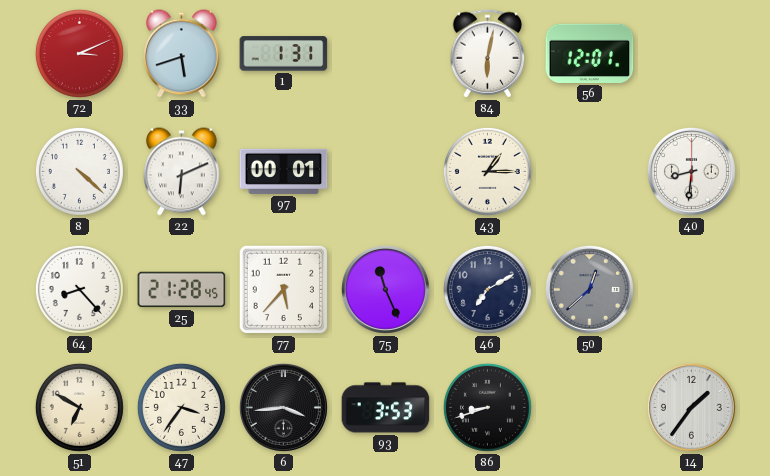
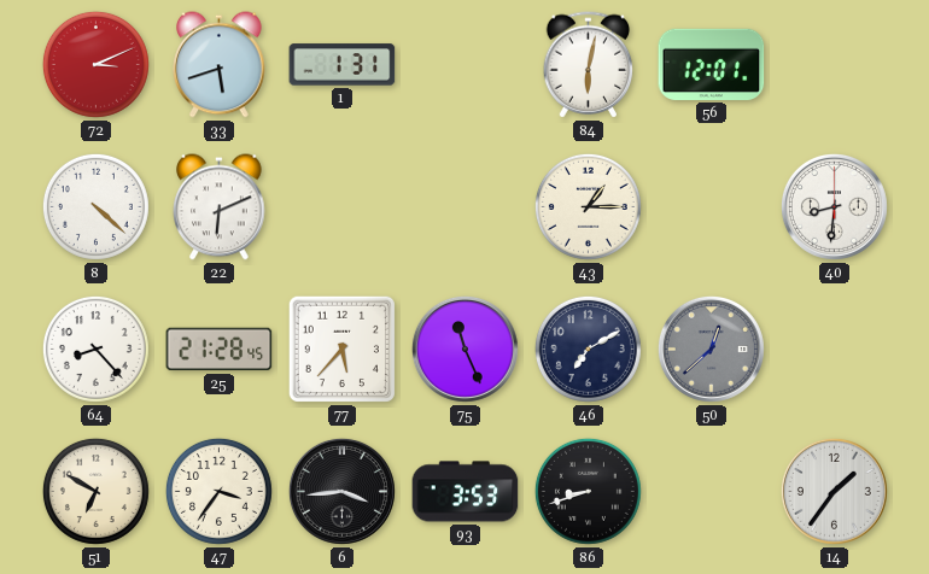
97: 00:01 -> none
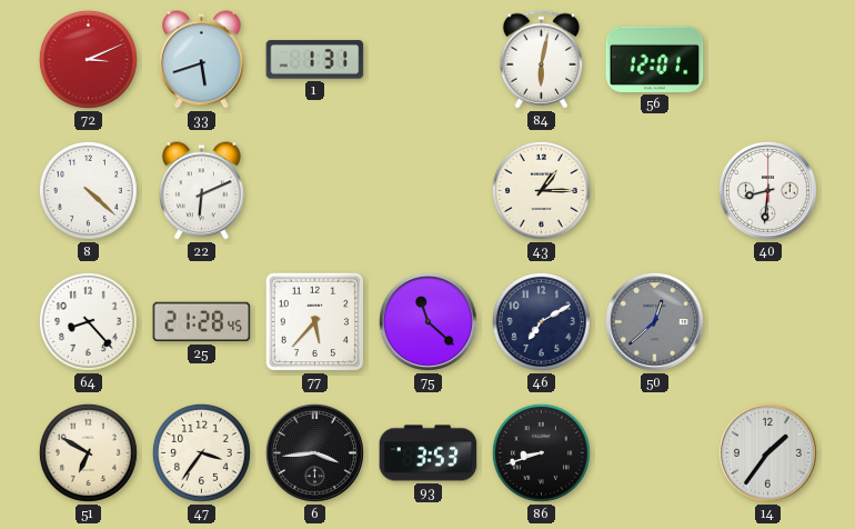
75: 11:26 -> 11:22
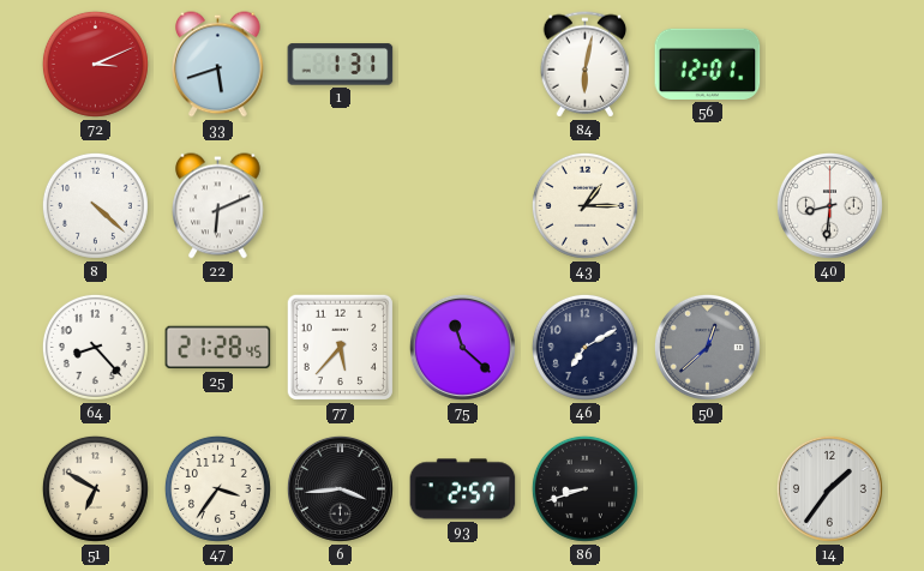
93: 3:53 -> 2:57
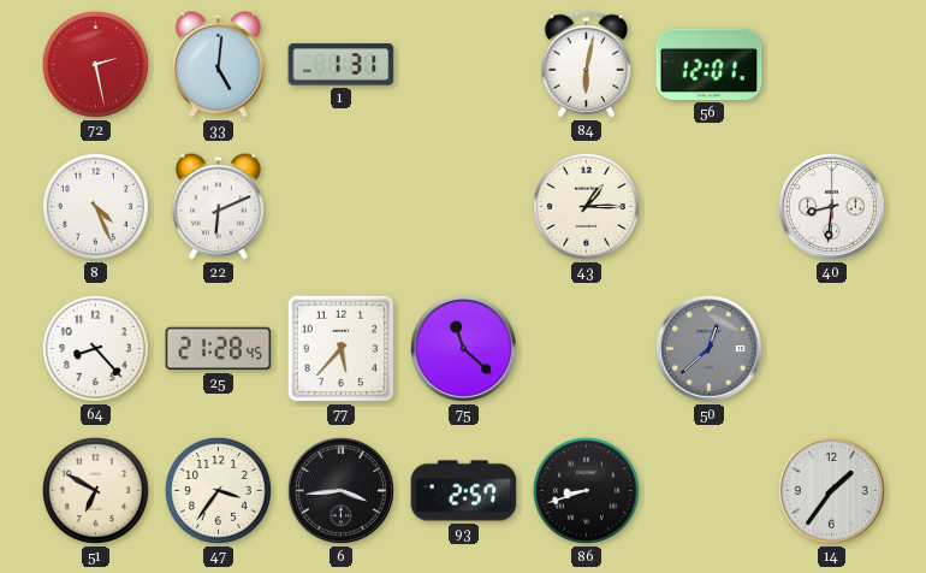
72: 3:11 -> 2:28
33: 5:42 -> 5:01
8: 4:22 -> 4:26
46: 7:10 -> none
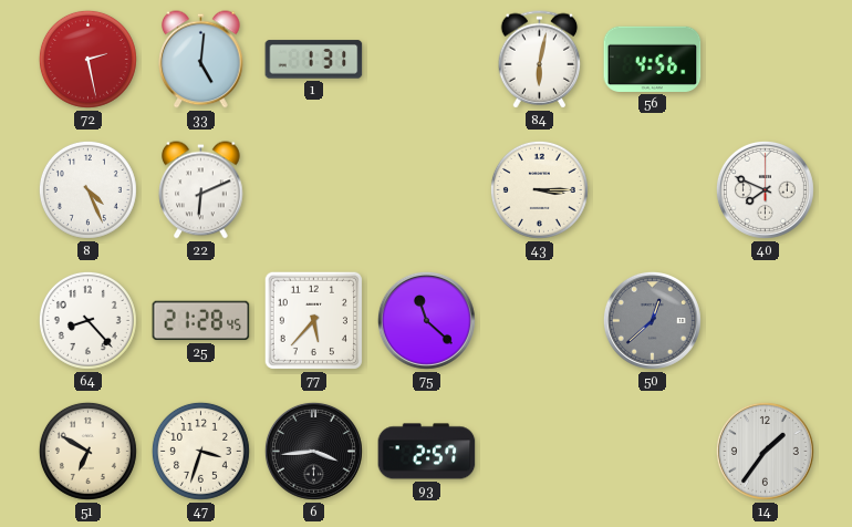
56: 12:01 -> 4:56
43: 1:15 -> 3:15
40: 8:31 -> 7:49
47: 3:36 -> 3:33
86: 8:42 -> none
